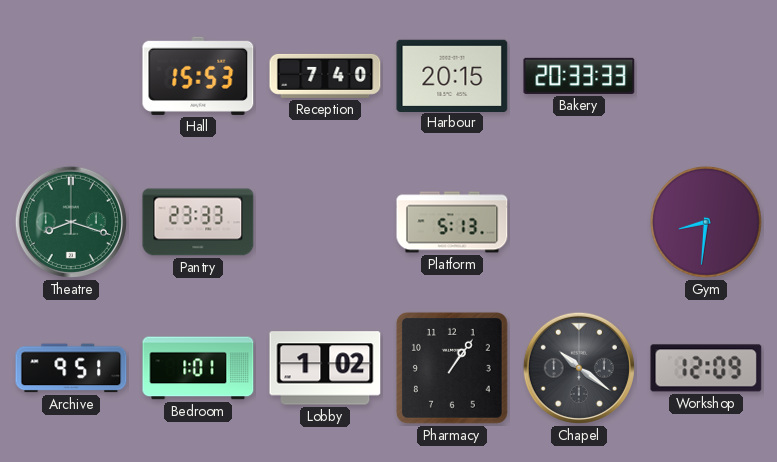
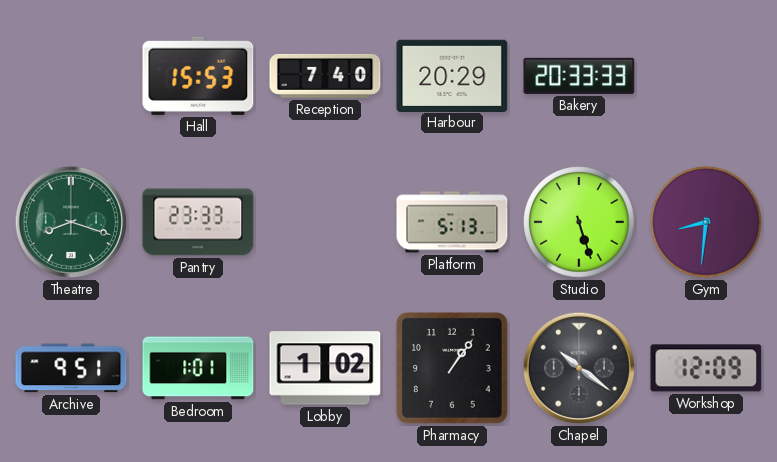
Harbour: 20:15 -> 20:29
Studio: none -> 5:27
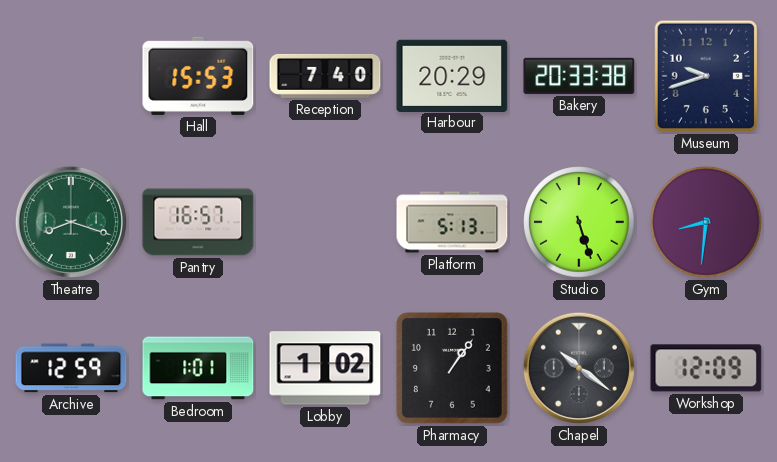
Bakery: 20:33:33 -> 20:33:38
Museum: none -> 9:42
Pantry: 23:33 -> 16:57
Archive: 9:51 -> 12:59
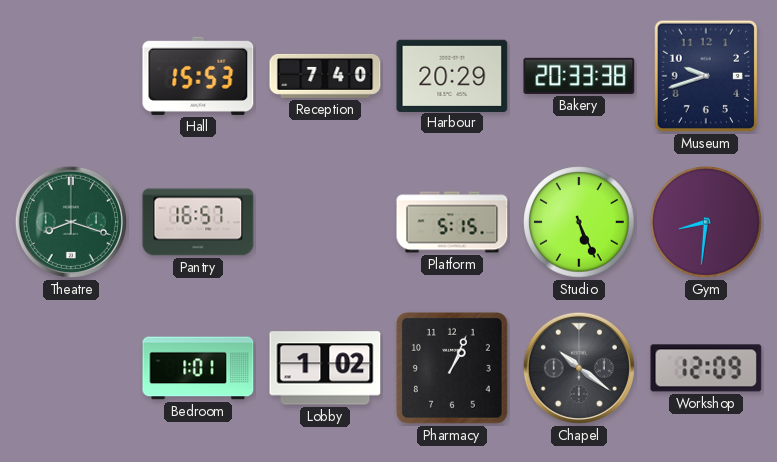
Platform: 5:13 -> 5:15
Studio: 5:27 -> 5:26
Archive: 12:59 -> none
Pharmacy: 1:06 -> 1:04
